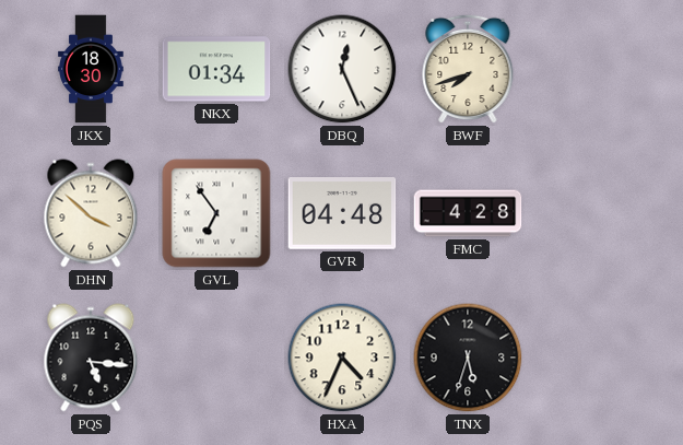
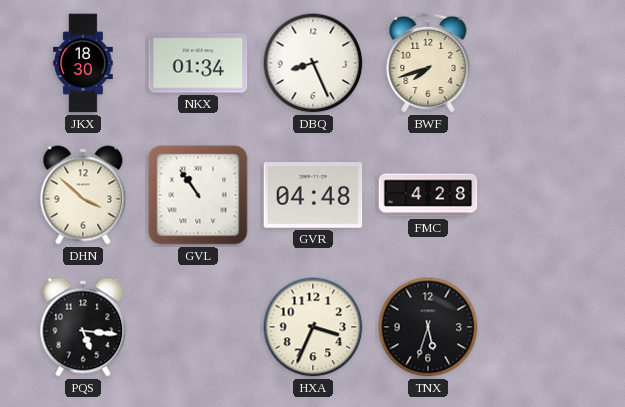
DBQ: 12:26 -> 8:26
GVL: 6:54 -> 10:54
HXA: 4:34 -> 3:34
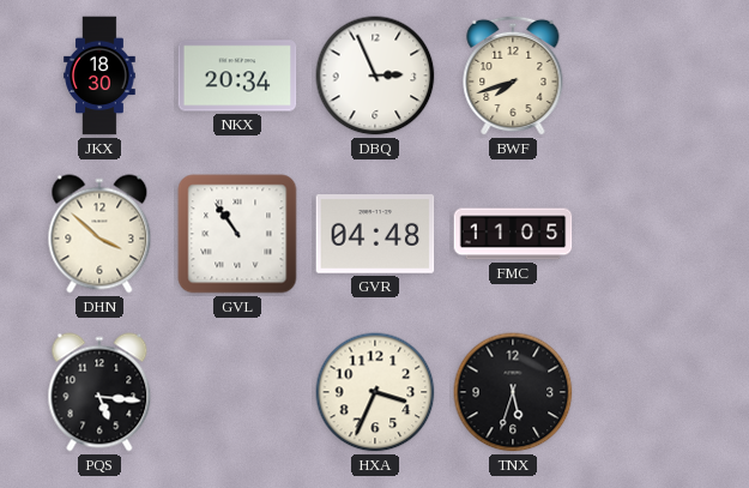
NKX: 01:34 -> 20:34
DBQ: 8:26 -> 2:56
FMC: 4:28 -> 11:05
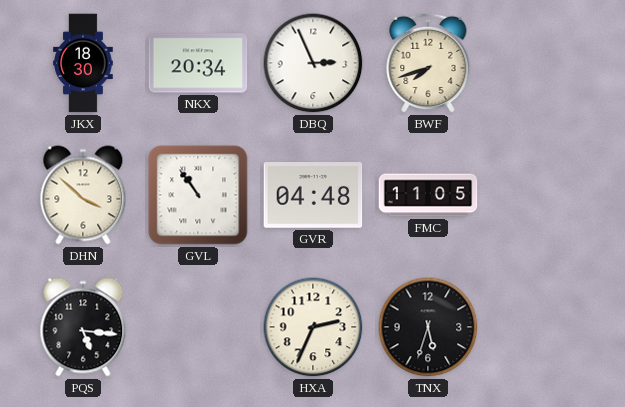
HXA: 3:34 -> 2:34
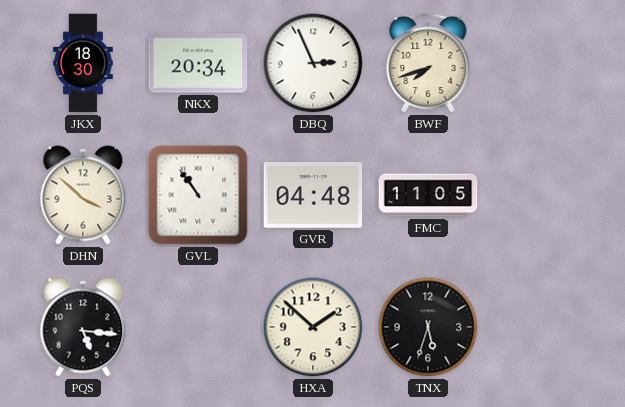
HXA: 2:34 -> 1:52
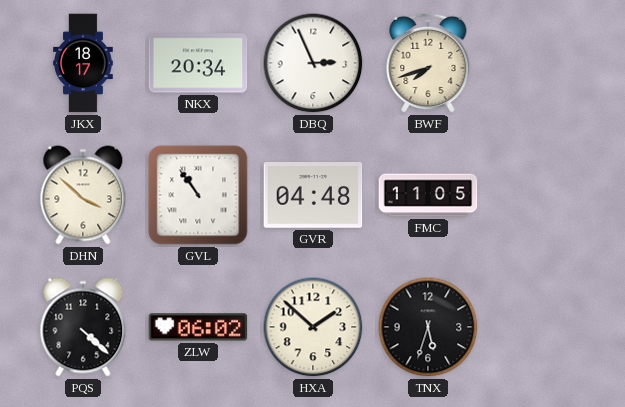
JKX: 18:30 -> 18:17
PQS: 5:16 -> 4:22
ZLW: none -> 06:02
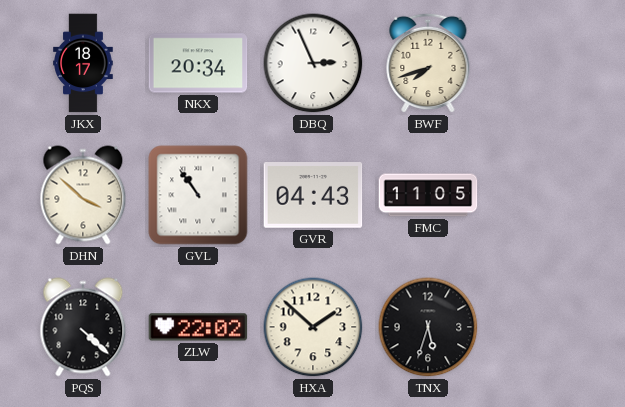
GVR: 04:48 -> 04:43
ZLW: 06:02 -> 22:02
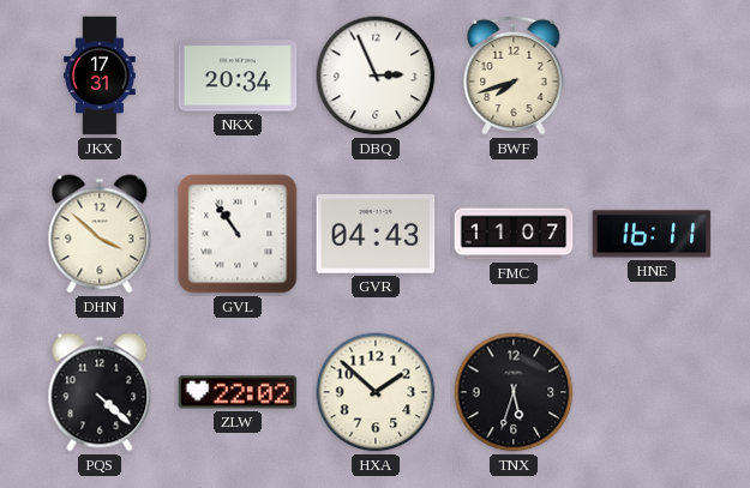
JKX: 18:17 -> 17:31
FMC: 11:05 -> 11:07
HNE: none -> 16:11
